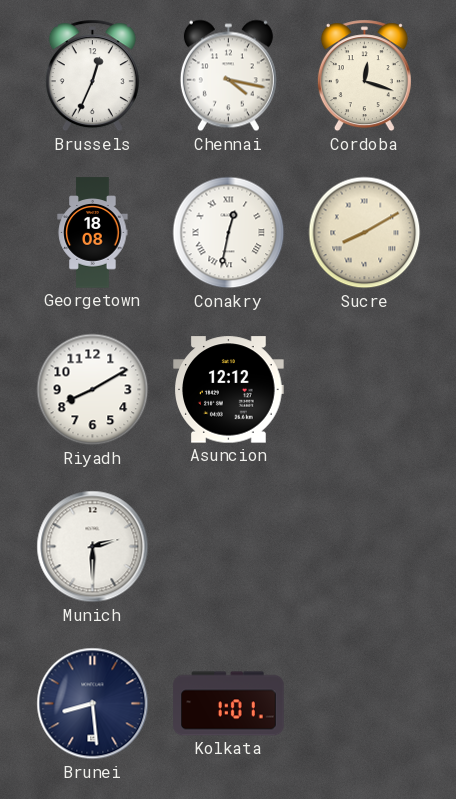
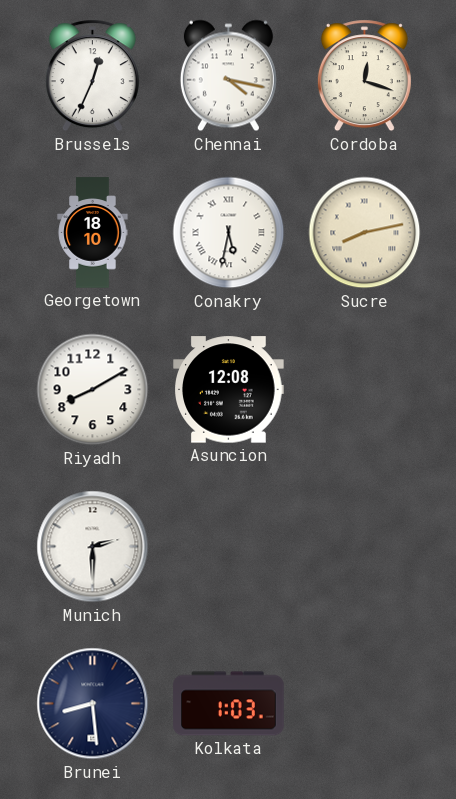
Georgetown: 18:08 -> 18:10
Conakry: 12:32 -> 5:32
Sucre: 8:10 -> 8:13
Asuncion: 12:12 -> 12:08
Kolkata: 1:01 -> 1:03
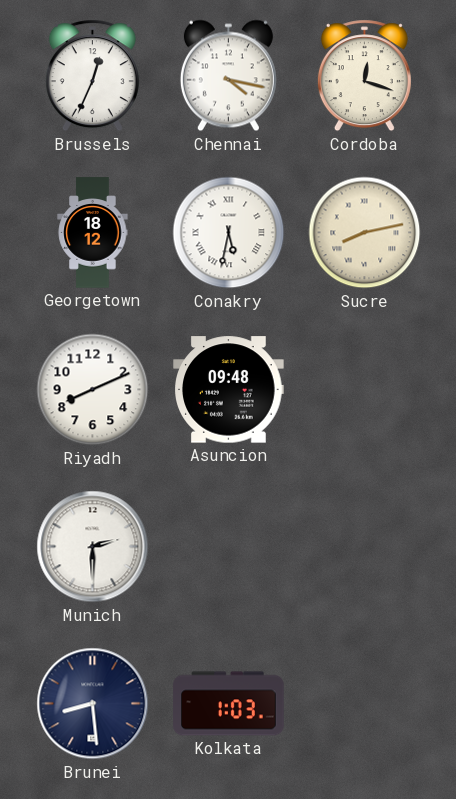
Georgetown: 18:10 -> 18:12
Riyadh: 8:10 -> 8:11
Asuncion: 12:08 -> 09:48
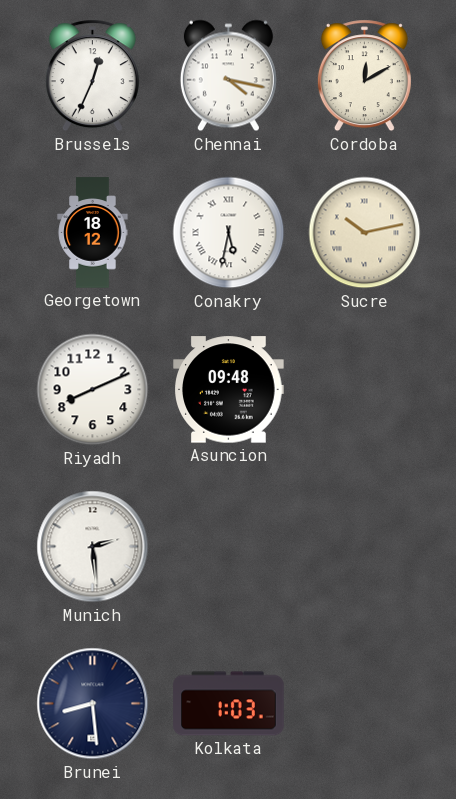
Cordoba: 12:18 -> 12:10
Sucre: 8:13 -> 10:13
Munich: 2:30 -> 2:29
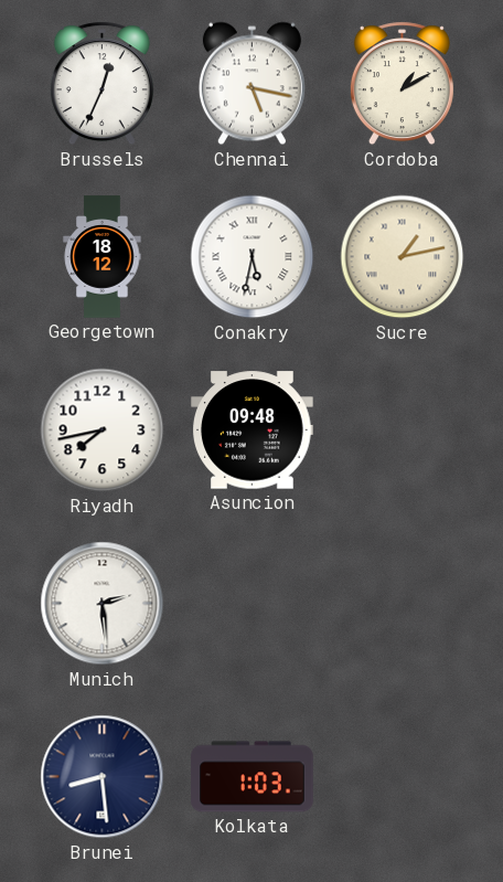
Chennai: 4:17 -> 5:17
Cordoba: 12:10 -> 1:10
Sucre: 10:13 -> 1:13
Riyadh: 8:11 -> 7:43
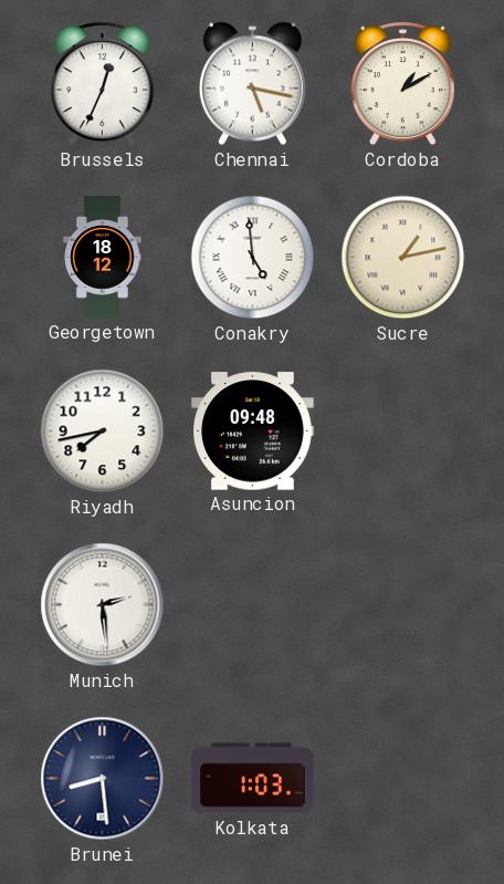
Conakry: 5:32 -> 4:59
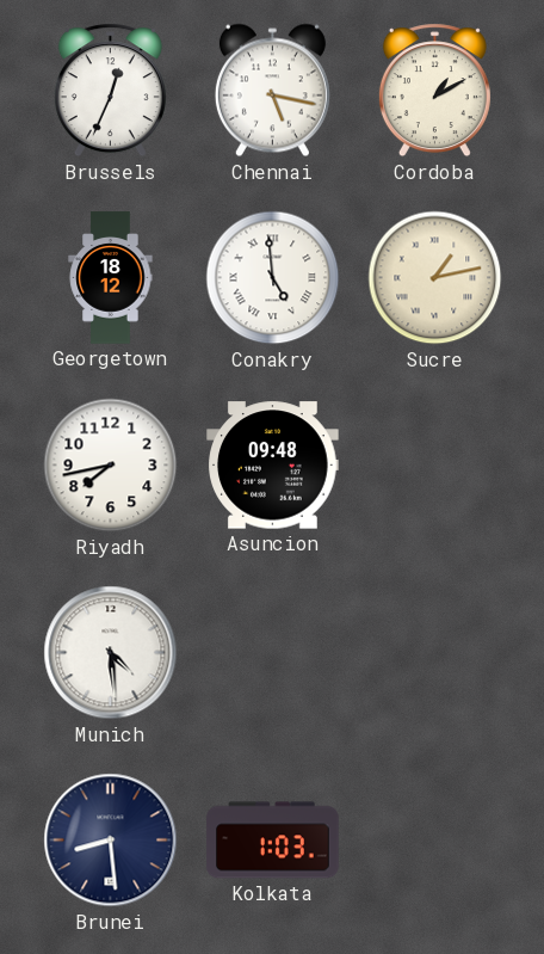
Munich: 2:29 -> 4:29
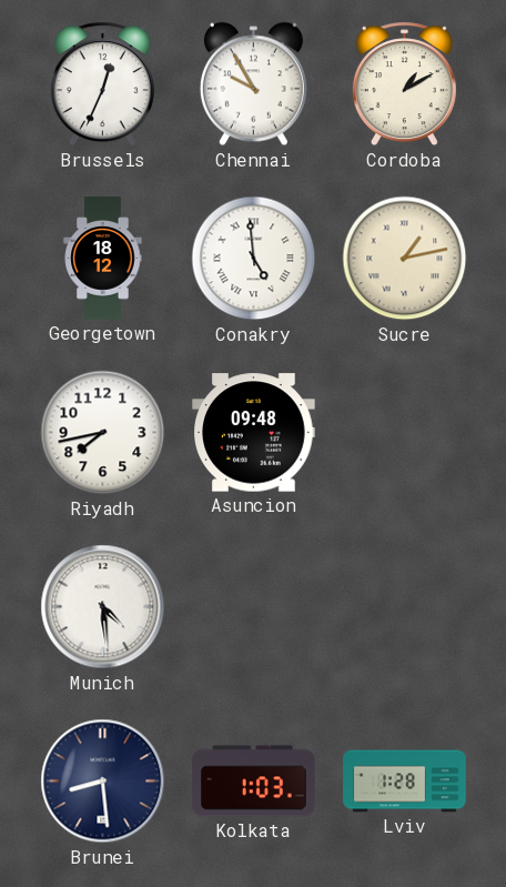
Chennai: 5:17 -> 9:55
Lviv: none -> 1:28
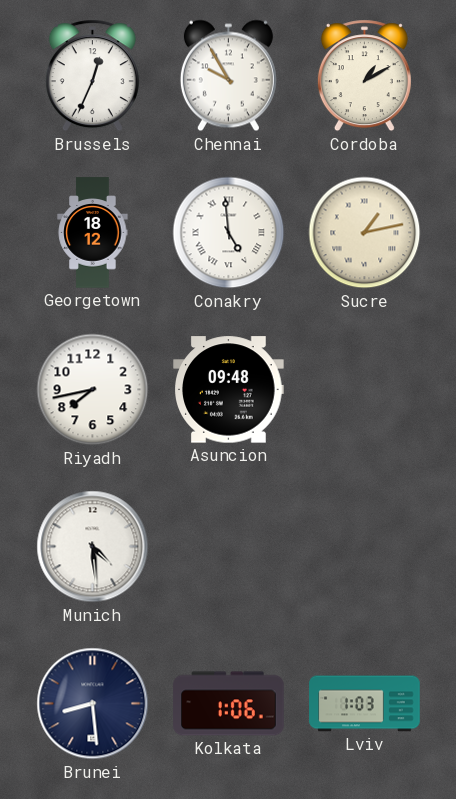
Kolkata: 1:03 -> 1:06
Lviv: 1:28 -> 1:03
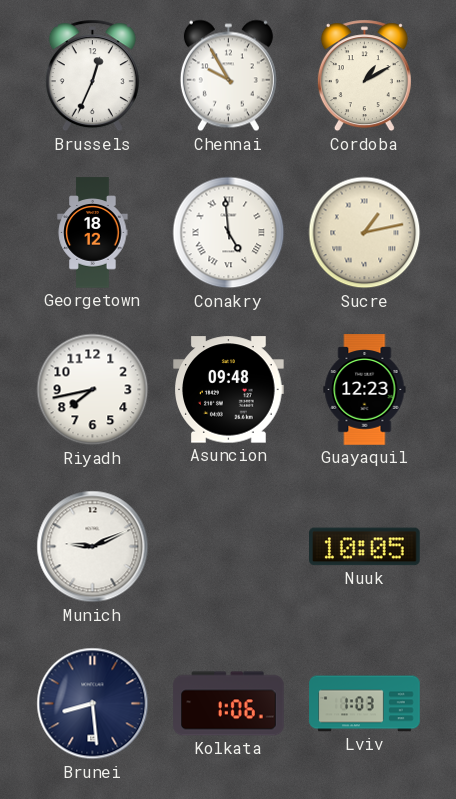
Guayaquil: none -> 12:23
Munich: 4:29 -> 9:11
Nuuk: none -> 10:05
